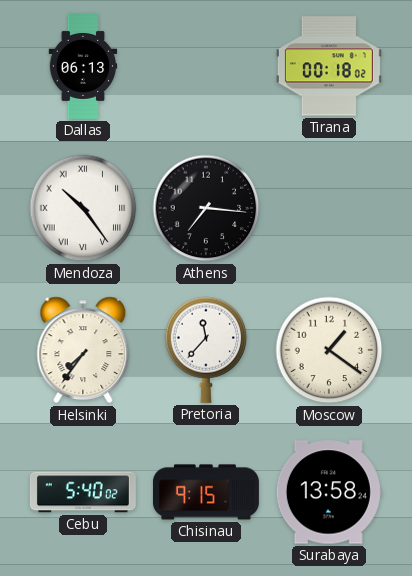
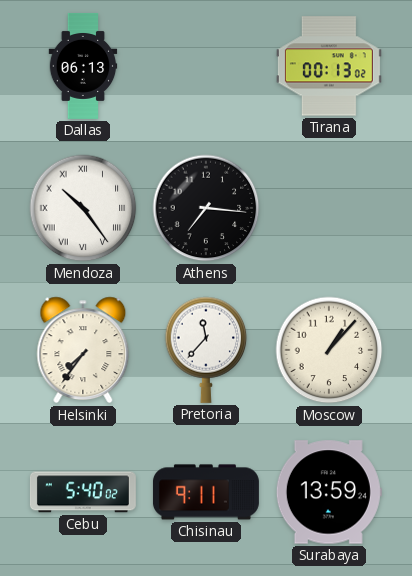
Tirana: 00:18 -> 00:13
Moscow: 1:21 -> 1:07
Chisinau: 9:15 -> 9:11
Surabaya: 13:58 -> 13:59
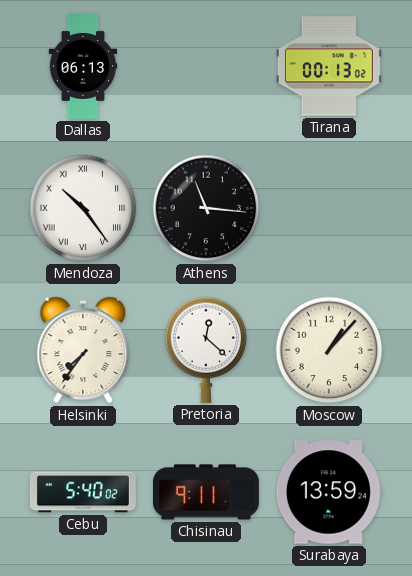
Athens: 7:16 -> 11:16
Pretoria: 11:37 -> 12:22
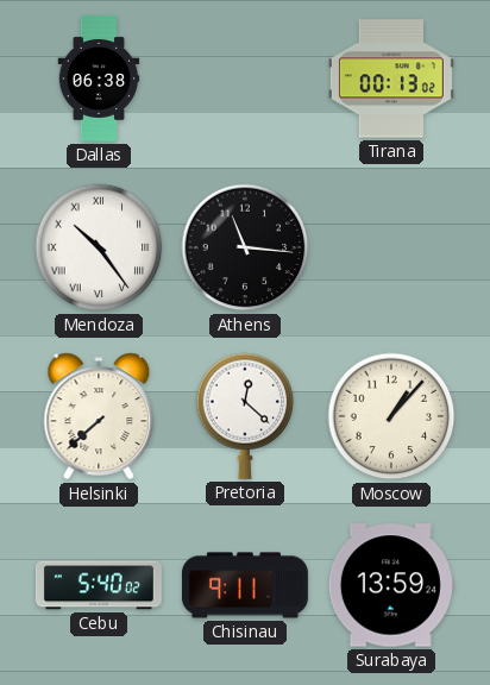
Dallas: 06:13 -> 06:38
Helsinki: 7:36 -> 7:38
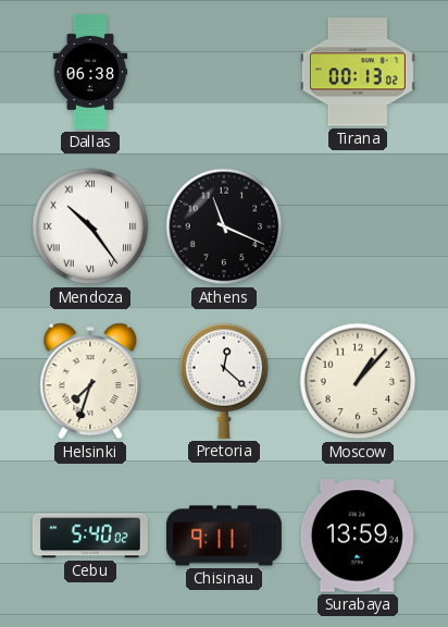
Athens: 11:16 -> 11:19
Helsinki: 7:38 -> 7:33
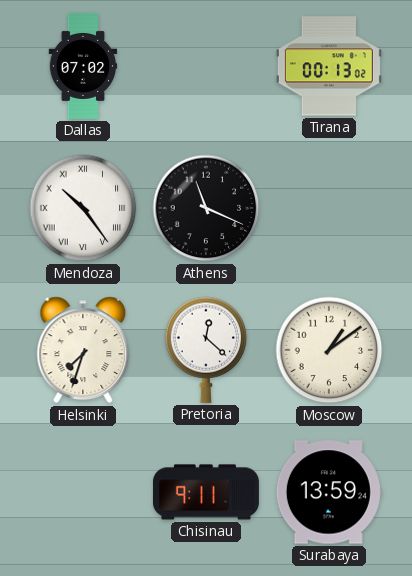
Dallas: 06:38 -> 07:02
Moscow: 1:07 -> 1:09
Cebu: 5:40 -> none
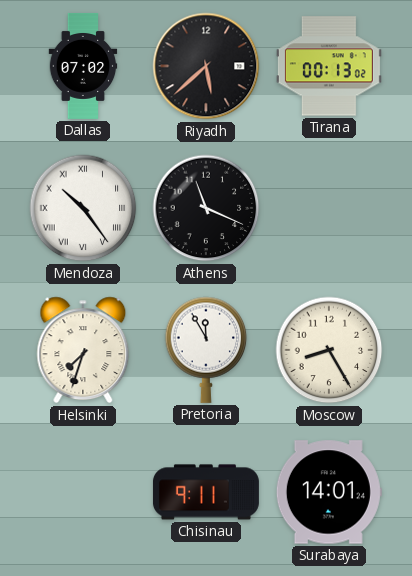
Riyadh: none -> 5:38
Pretoria: 12:22 -> 11:55
Moscow: 1:09 -> 8:25
Surabaya: 13:59 -> 14:01
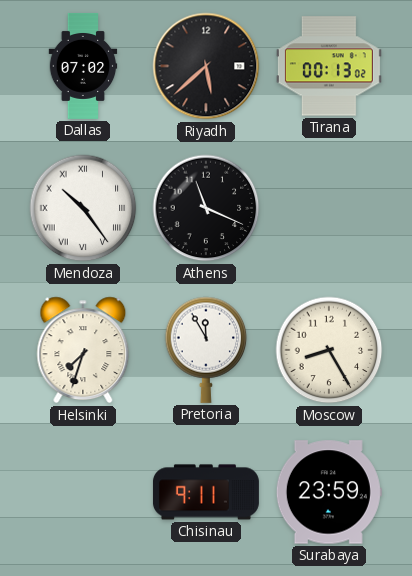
Surabaya: 14:01 -> 23:59
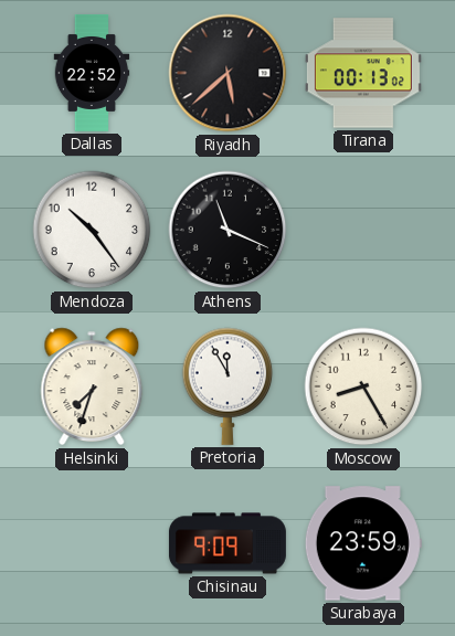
Dallas: 07:02 -> 22:52
Mendoza numerals: Roman -> Arabic
Chisinau: 9:11 -> 9:09
